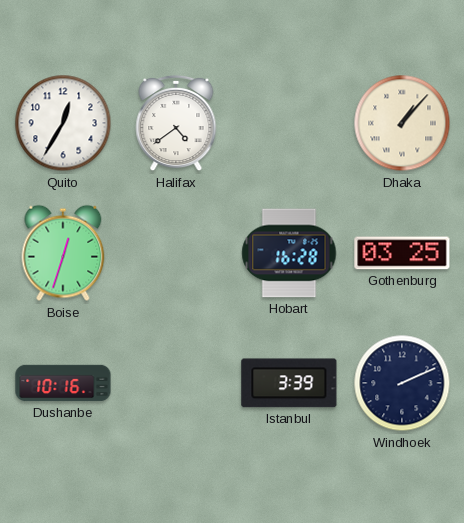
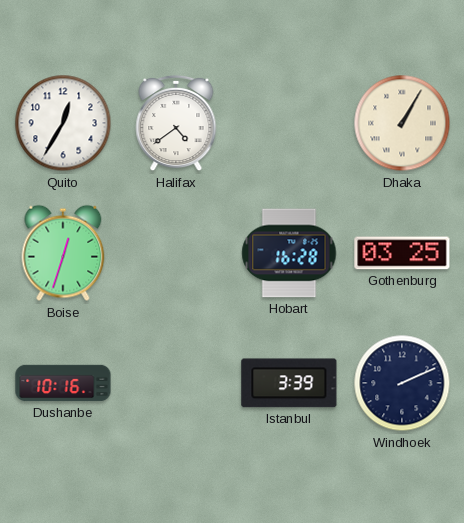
Dhaka: 1:07 -> 1:05
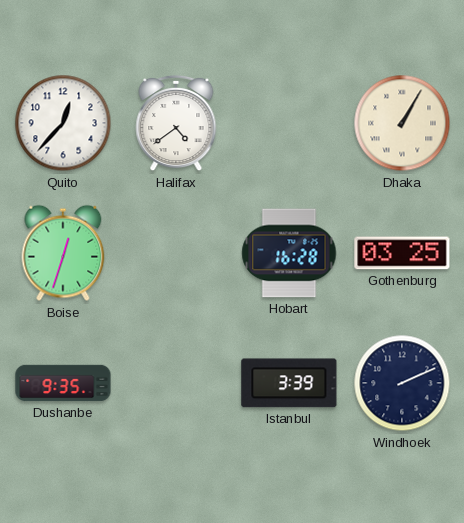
Quito: 12:35 -> 12:37
Dushanbe: 10:16 -> 9:35
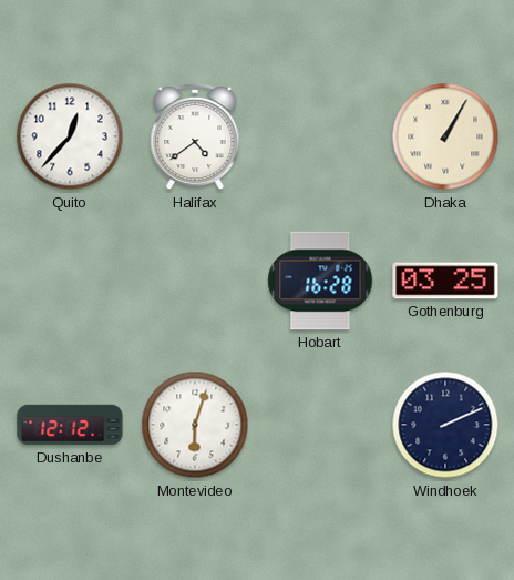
Boise: 12:33 -> none
Dushanbe: 9:35 -> 12:12
Montevideo: none -> 6:03
Istanbul: 3:39 -> none
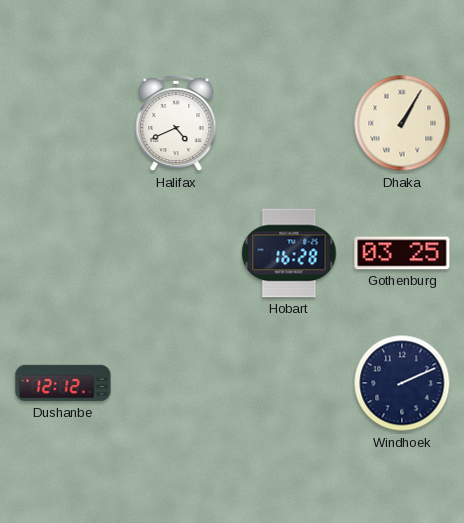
Quito: 12:37 -> none
Halifax: 4:39 -> 4:41
Montevideo: 6:03 -> none
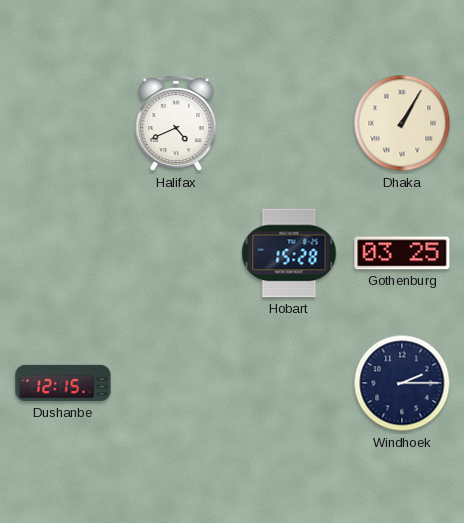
Hobart: 16:28 -> 15:28
Dushanbe: 12:12 -> 12:15
Windhoek: 2:11 -> 2:15
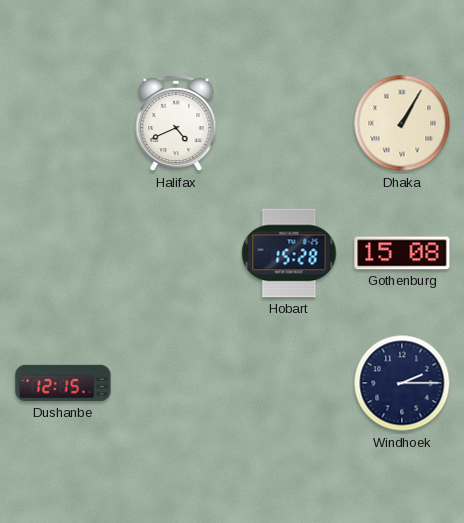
Gothenburg: 03:25 -> 15:08
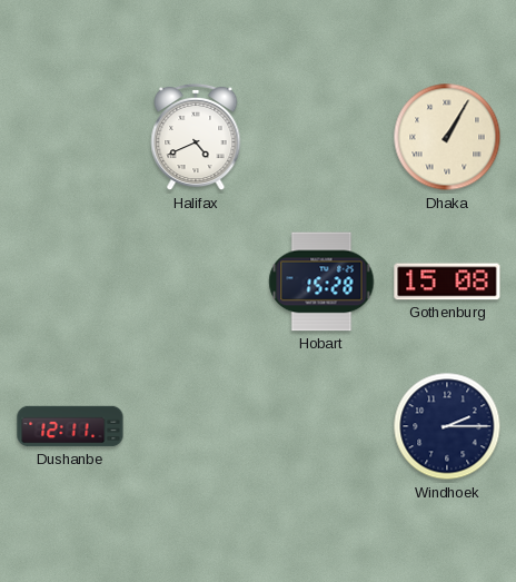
Dushanbe: 12:15 -> 12:11
